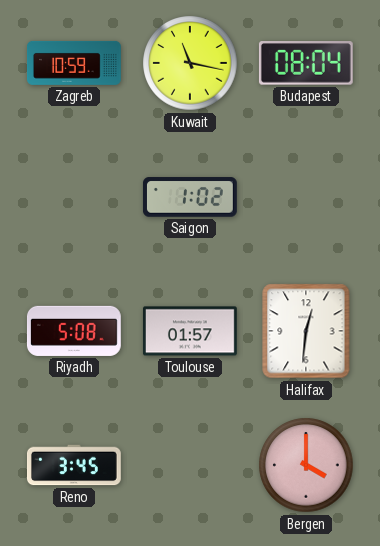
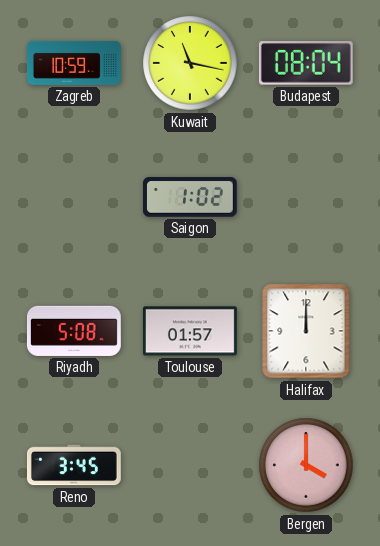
Halifax: 12:31 -> 12:00
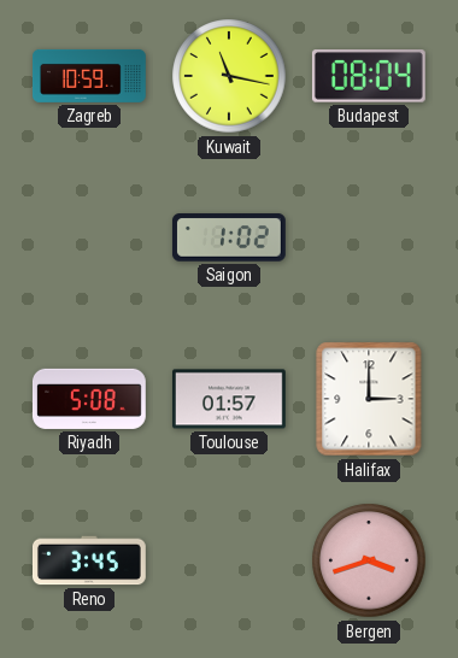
Halifax: 12:00 -> 3:00
Bergen: 4:00 -> 3:42
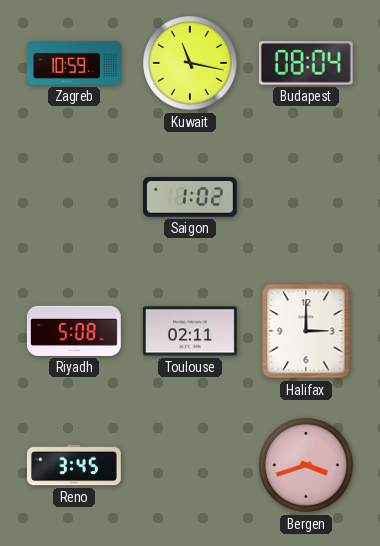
Toulouse: 01:57 -> 02:11
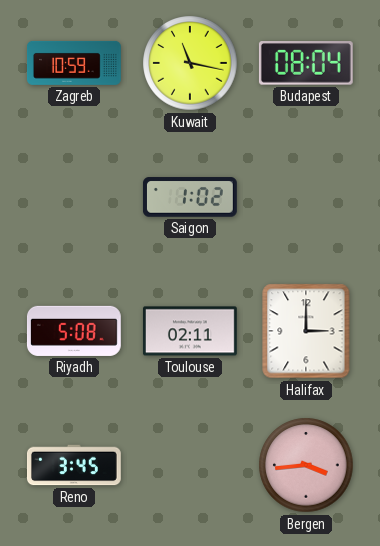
Bergen: 3:42 -> 3:44
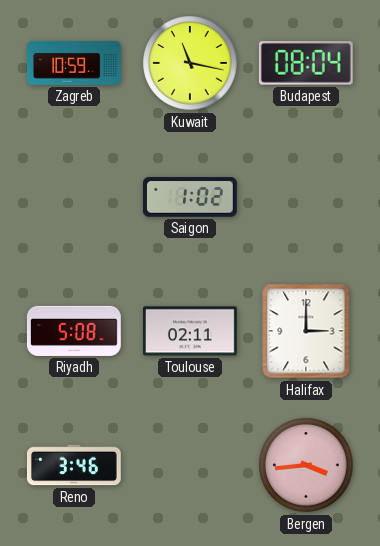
Reno: 3:45 -> 3:46
